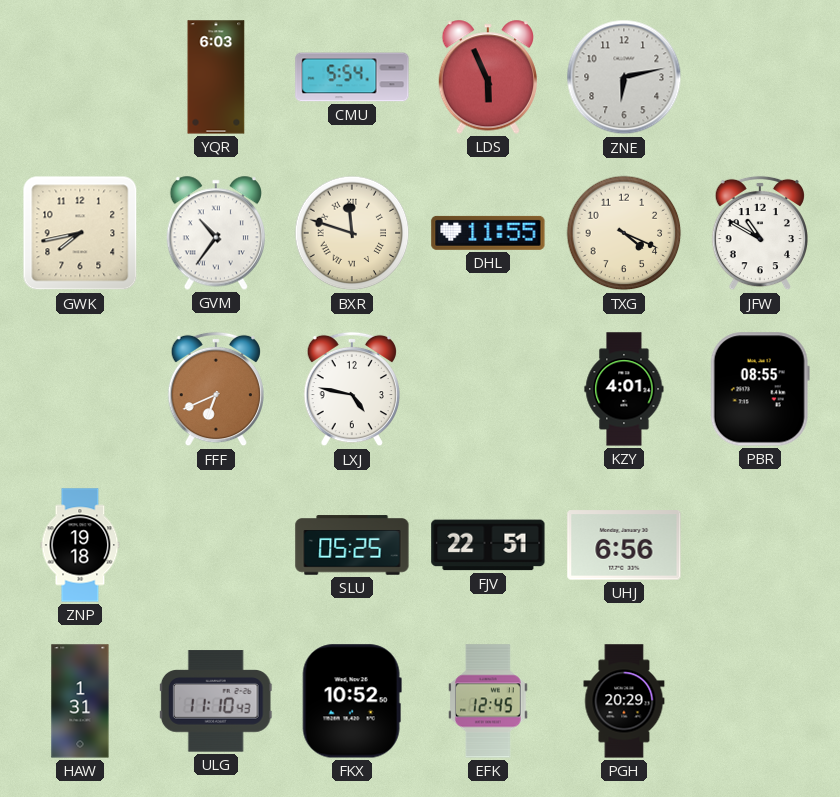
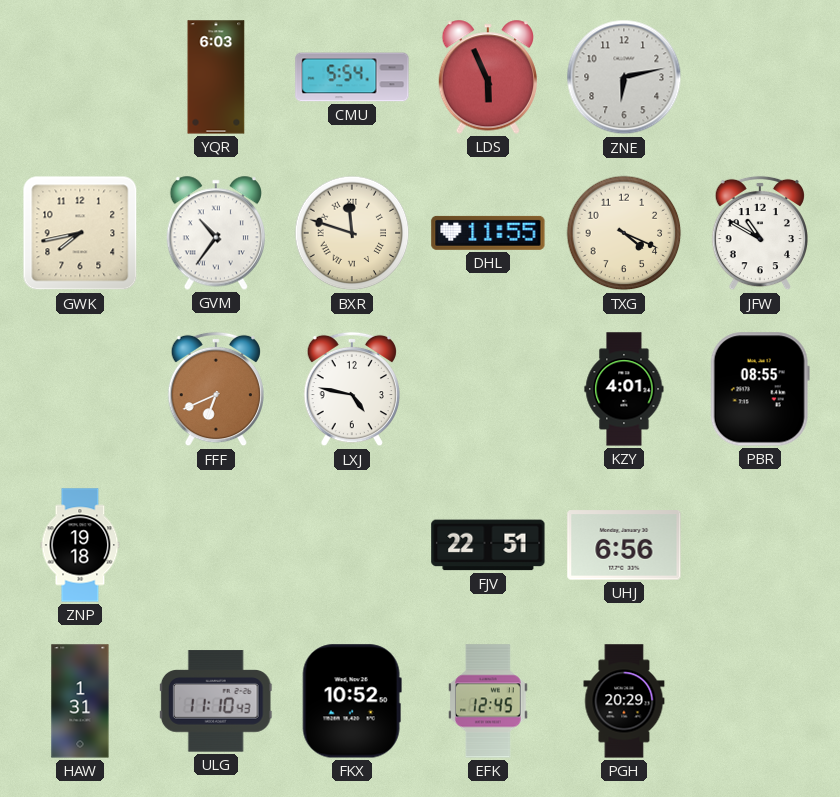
SLU: 05:25 -> none
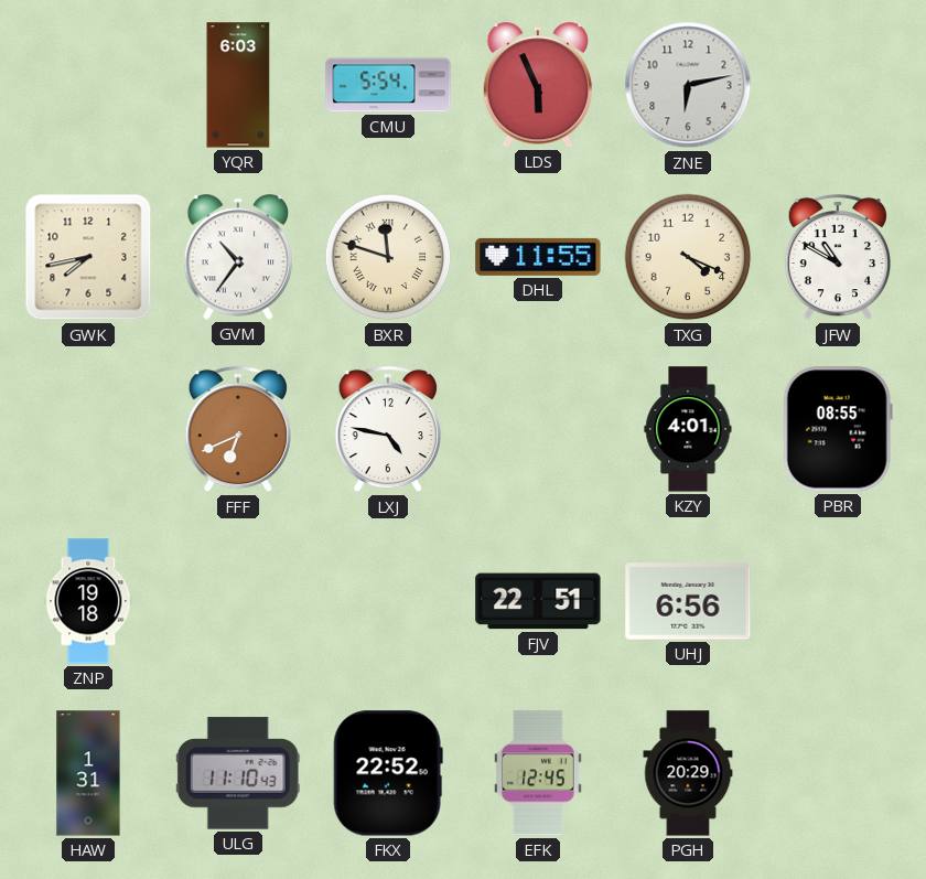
FKX: 10:52 -> 22:52
